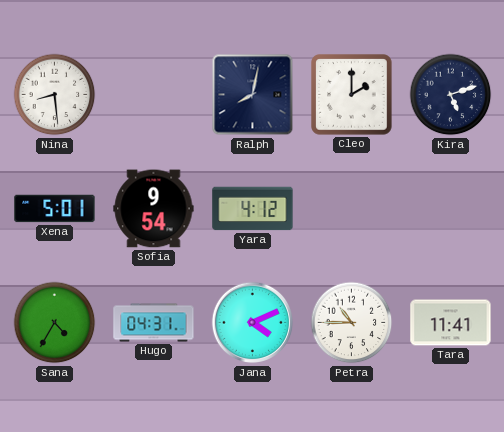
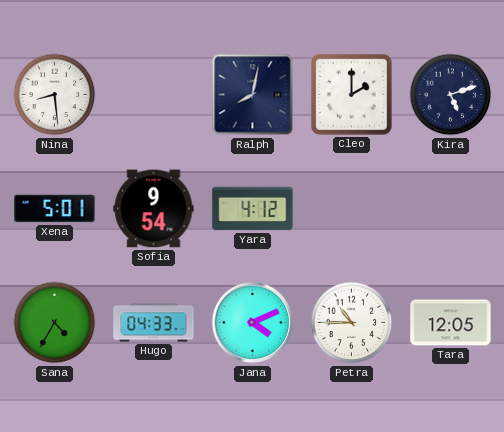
Hugo: 04:31 -> 04:33
Tara: 11:41 -> 12:05
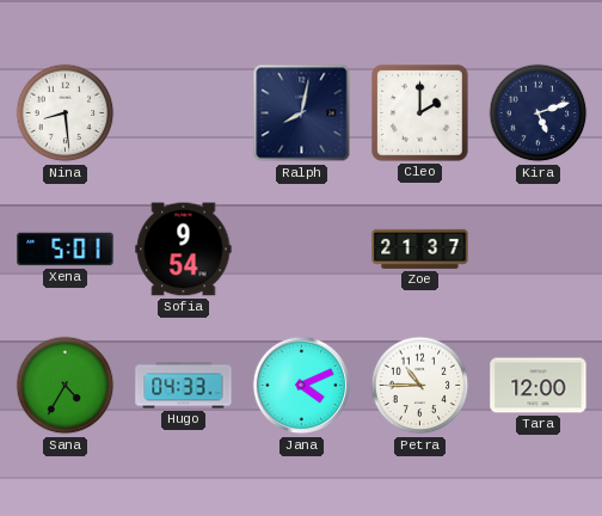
Yara: 4:12 -> none
Zoe: none -> 21:37
Tara: 12:05 -> 12:00
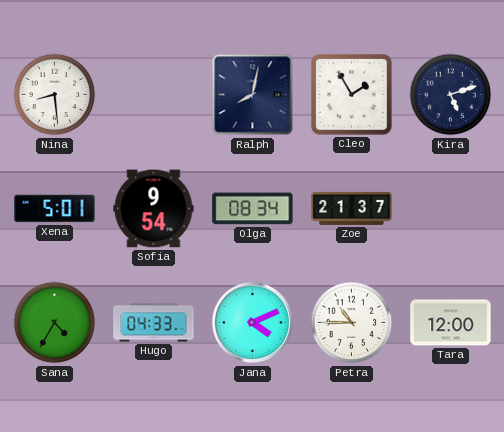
Cleo: 2:00 -> 1:55
Olga: none -> 08:34
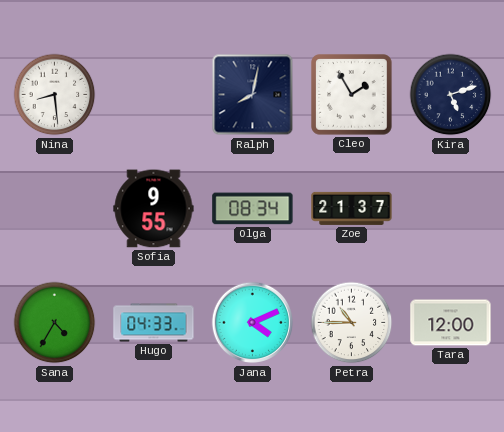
Xena: 5:01 -> none
Sofia: 9:54 -> 9:55
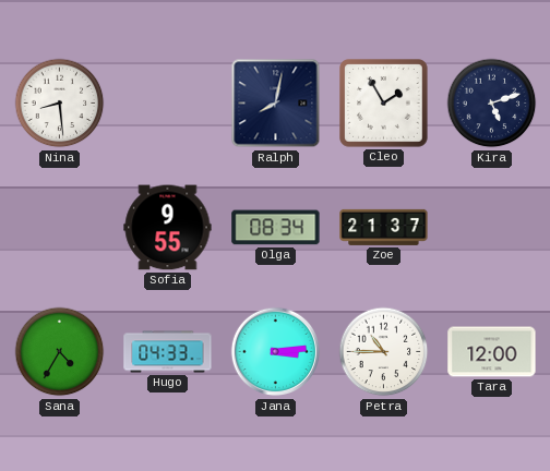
Jana: 4:11 -> 3:14
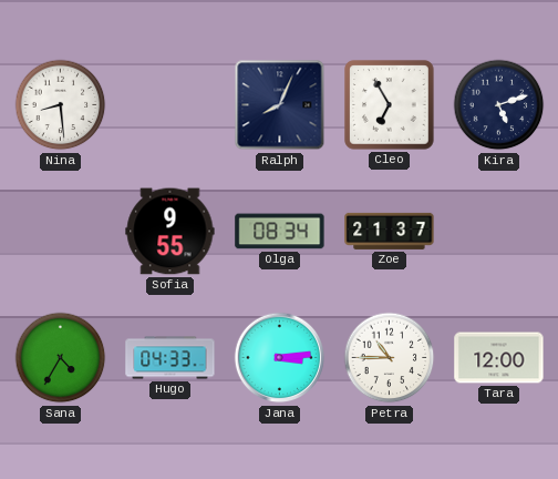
Ralph: 8:02 -> 8:04
Cleo: 1:55 -> 6:55
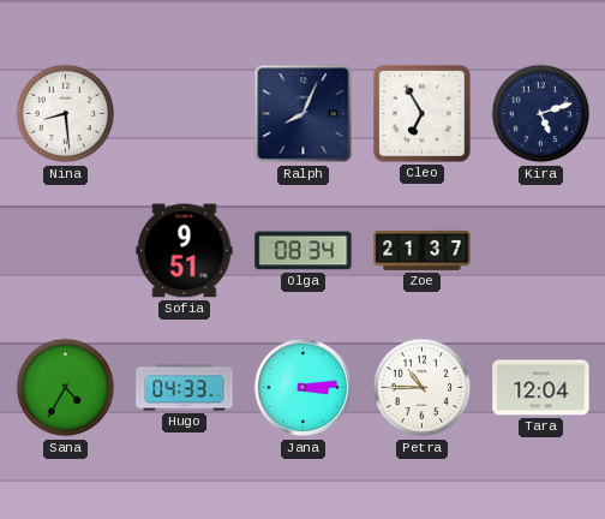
Sofia: 9:55 -> 9:51
Tara: 12:00 -> 12:04
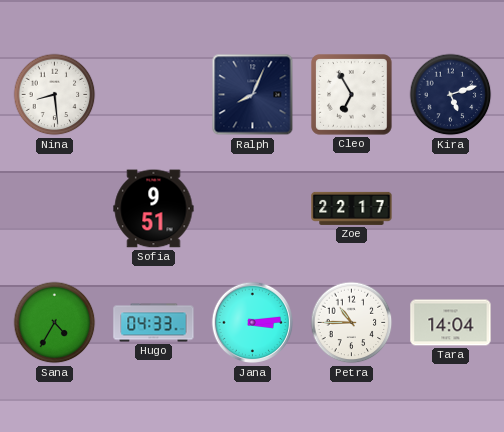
Olga: 08:34 -> none
Zoe: 21:37 -> 22:17
Tara: 12:04 -> 14:04
